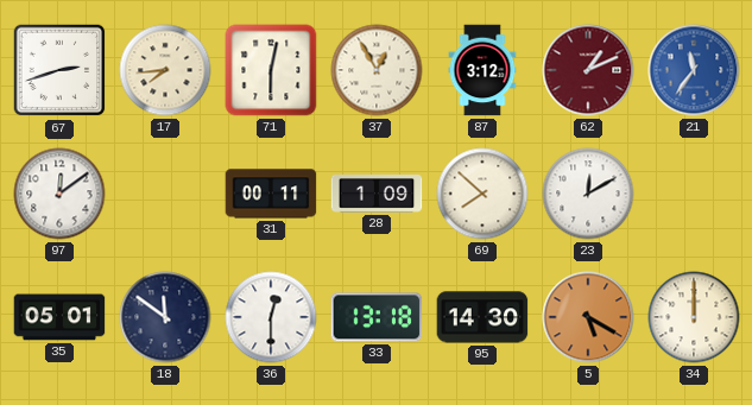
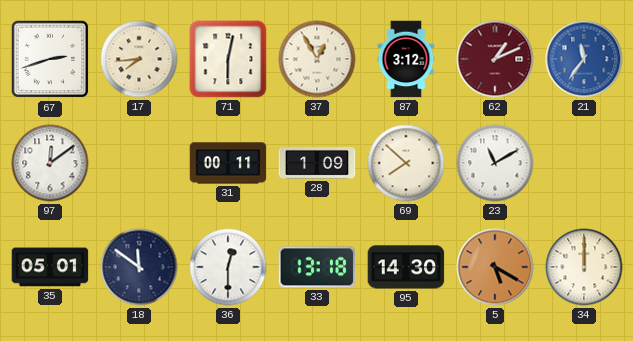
23: 12:10 -> 11:10
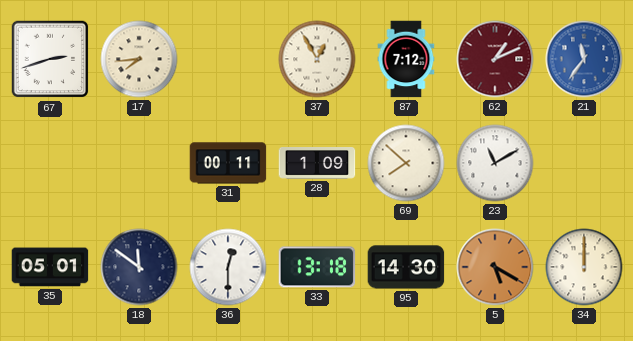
71: 6:02 -> none
87: 3:12 -> 7:12
97: 12:09 -> none
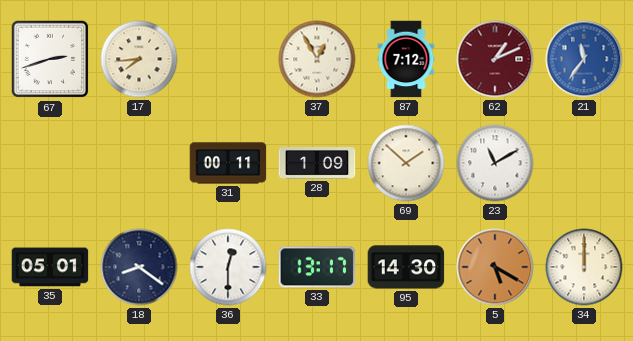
69: 7:52 -> 1:52
18: 11:51 -> 8:21
33: 13:18 -> 13:17
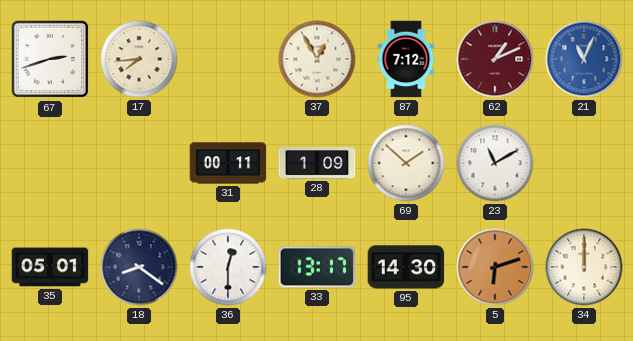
21: 11:36 -> 11:04
5: 5:20 -> 6:12
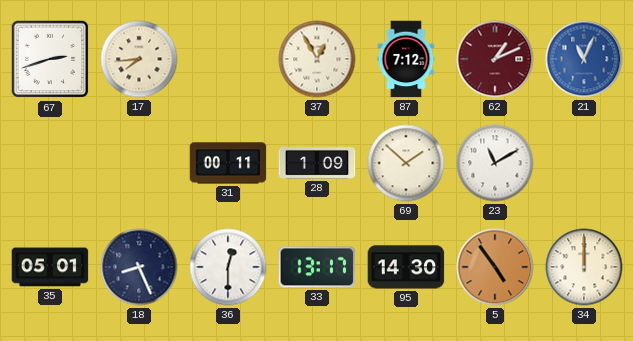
18: 8:21 -> 8:26
5: 6:12 -> 4:54
